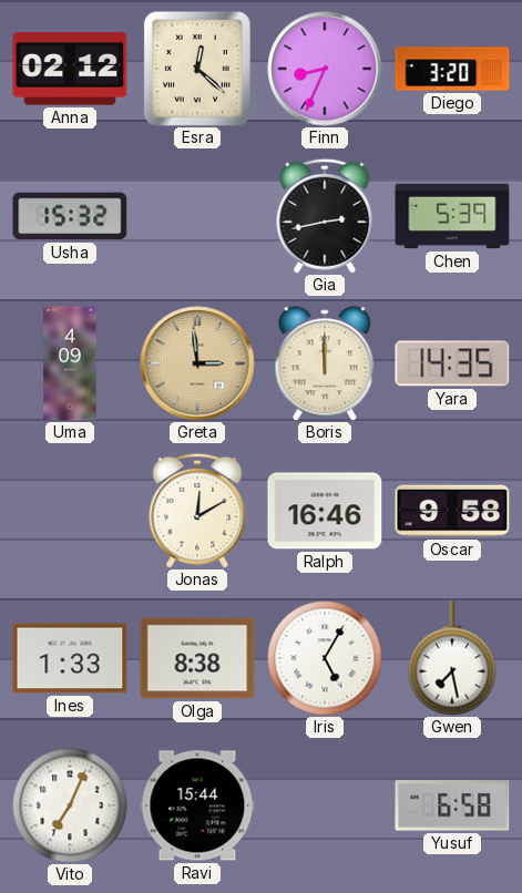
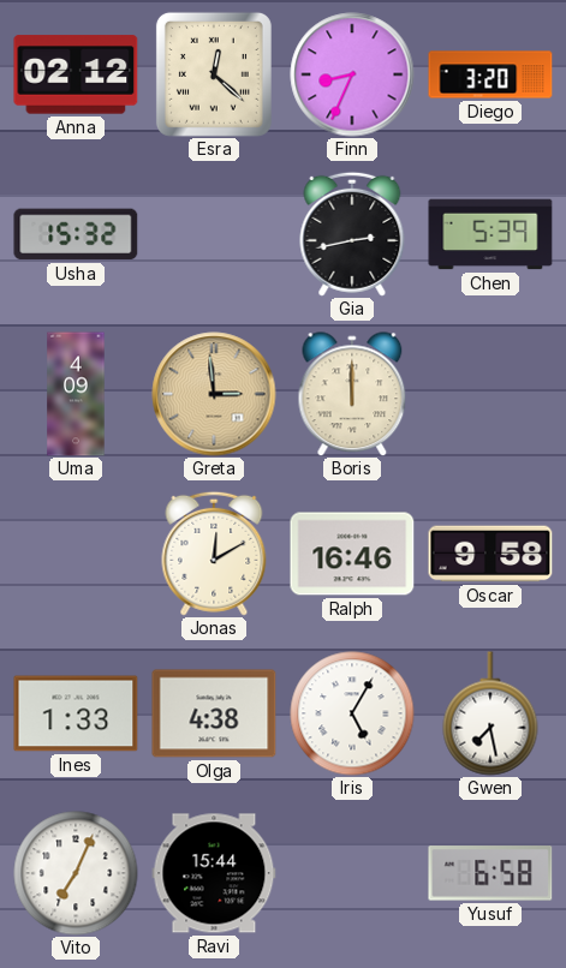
Yara: 14:35 -> none
Olga: 8:38 -> 4:38
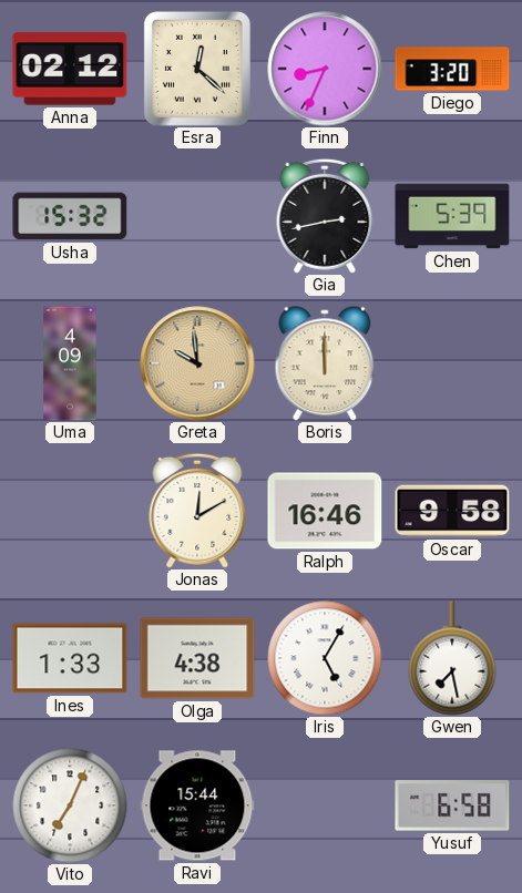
Greta: 2:59 -> 9:59
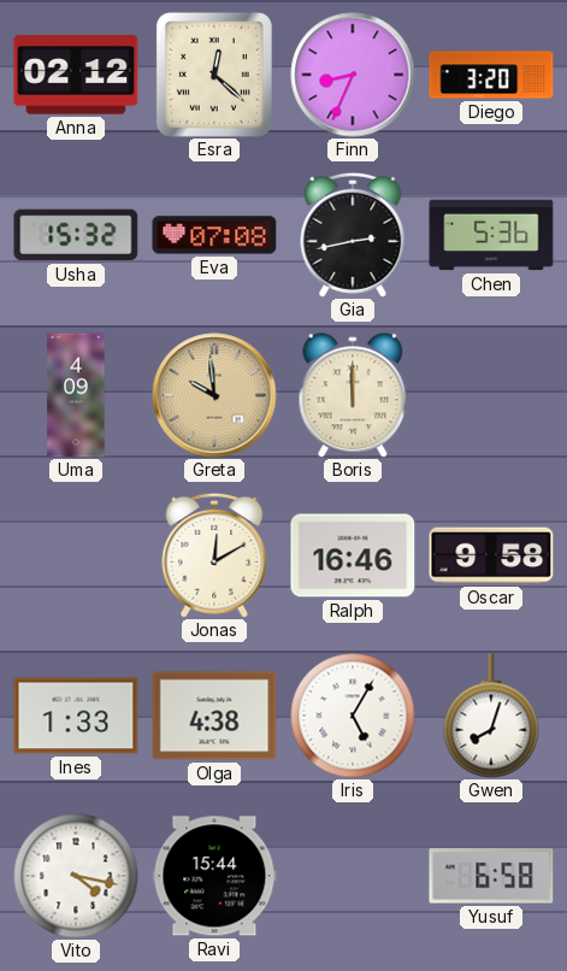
Eva: none -> 07:08
Chen: 5:39 -> 5:36
Gwen: 7:28 -> 8:03
Vito: 7:04 -> 4:17
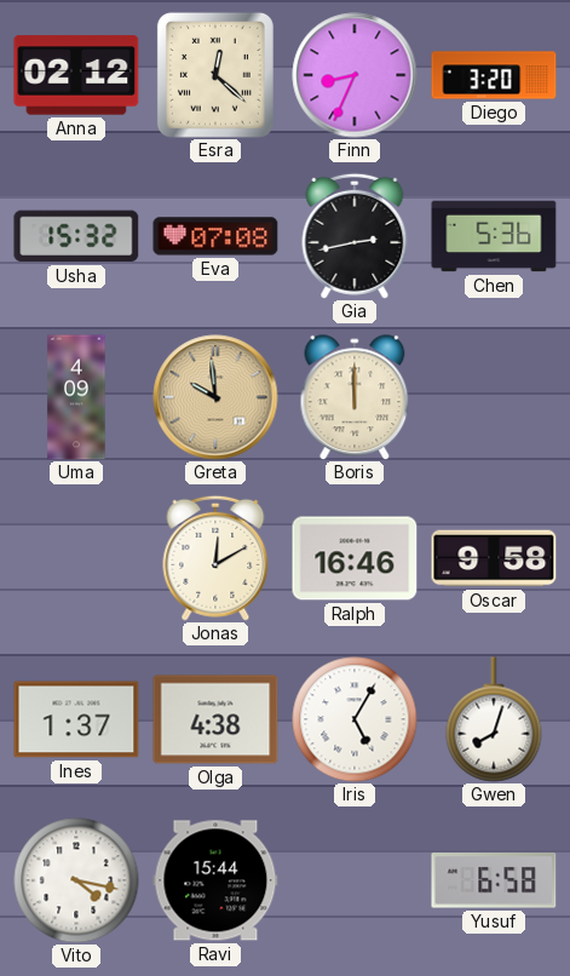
Ines: 1:33 -> 1:37
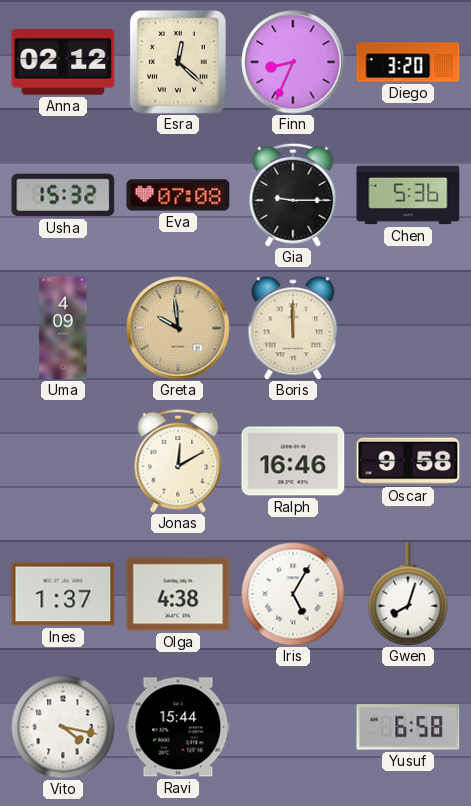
Gia: 2:43 -> 9:15
